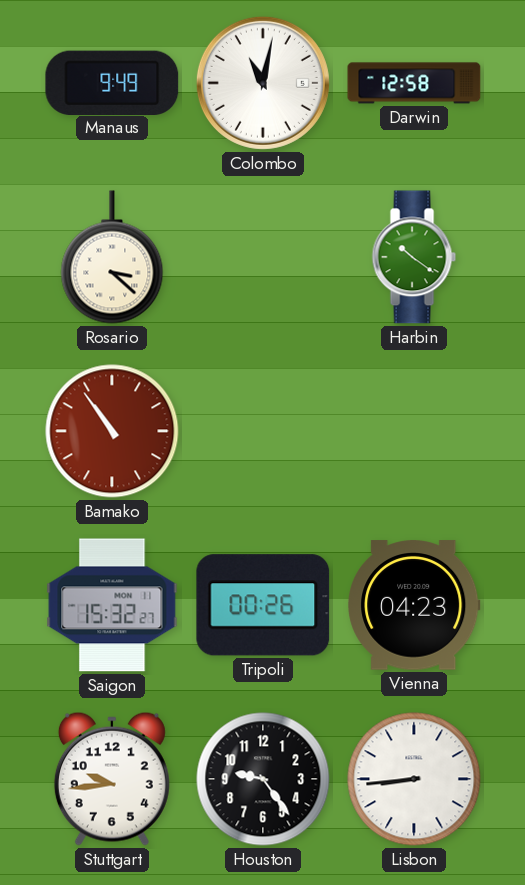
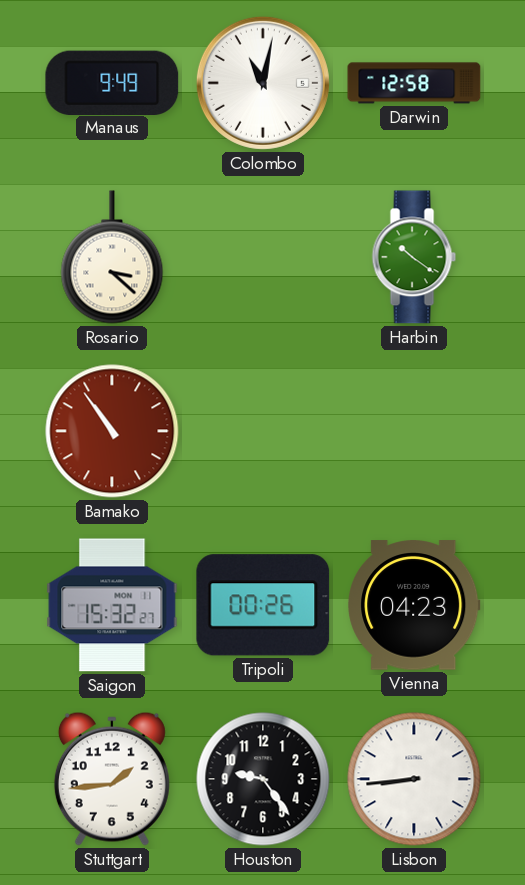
Stuttgart: 9:44 -> 1:44
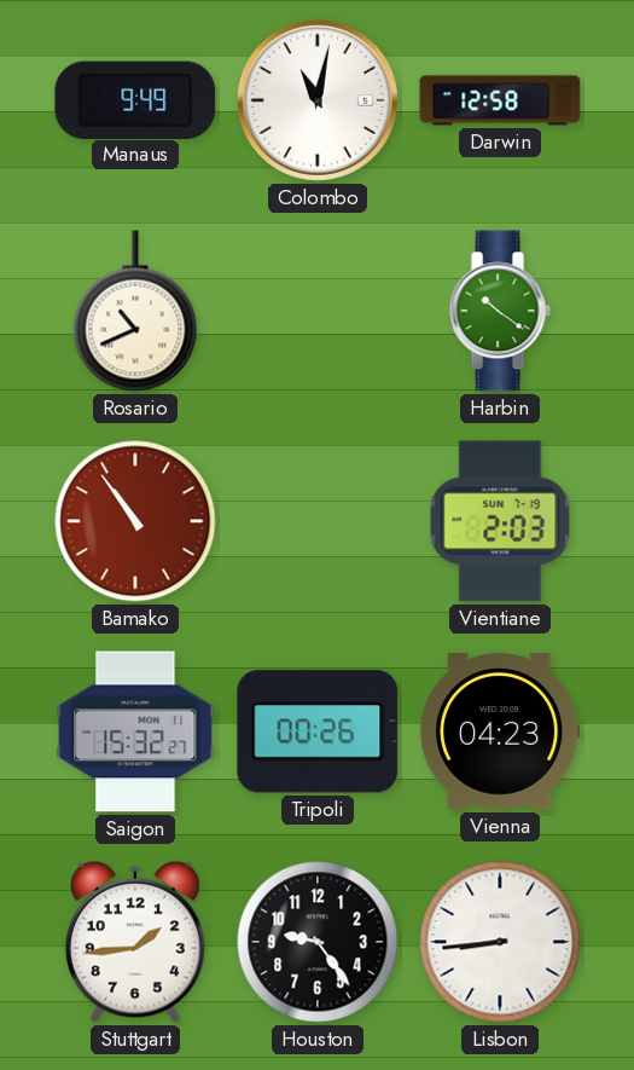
Rosario: 3:22 -> 10:41
Vientiane: none -> 2:03
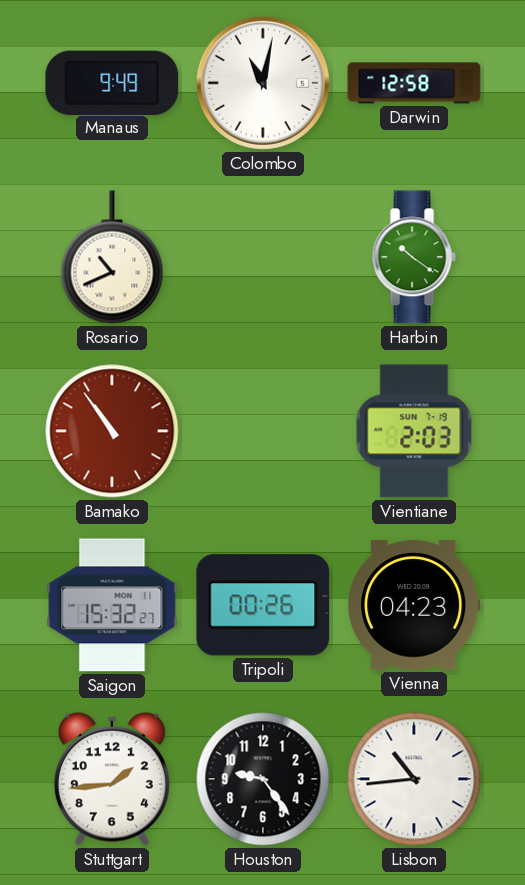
Lisbon: 8:44 -> 10:44
